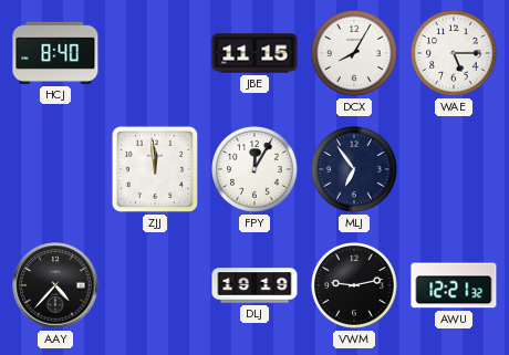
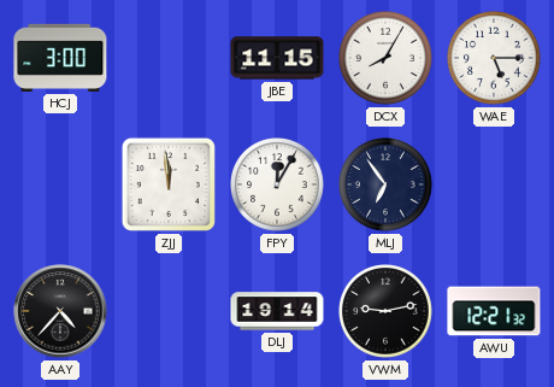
HCJ: 8:40 -> 3:00
DLJ: 19:19 -> 19:14
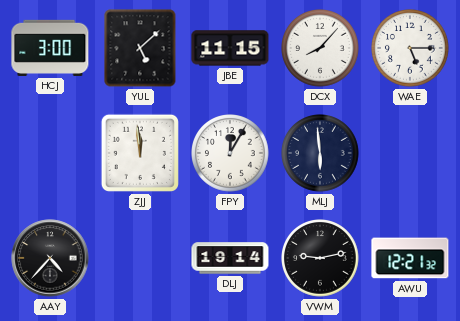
YUL: none -> 5:08
DCX: 8:05 -> 8:07
MLJ: 6:54 -> 5:59
